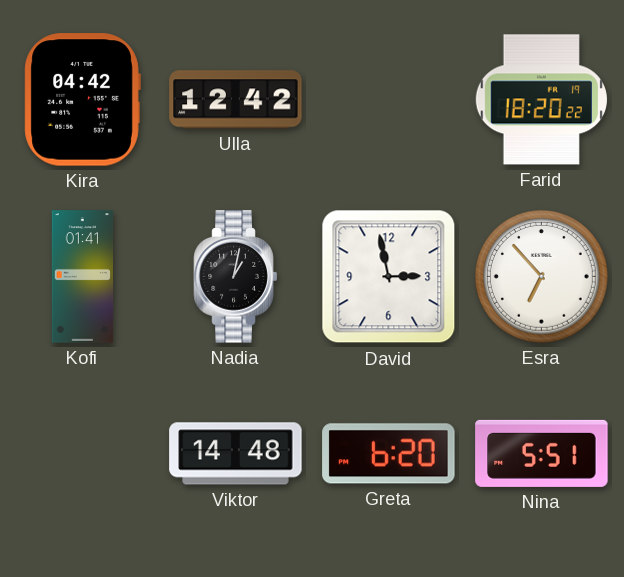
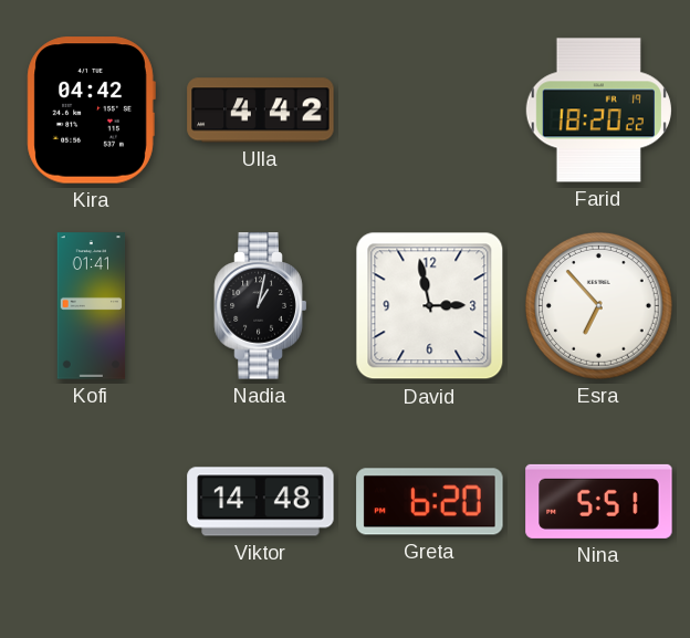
Ulla: 12:42 -> 4:42
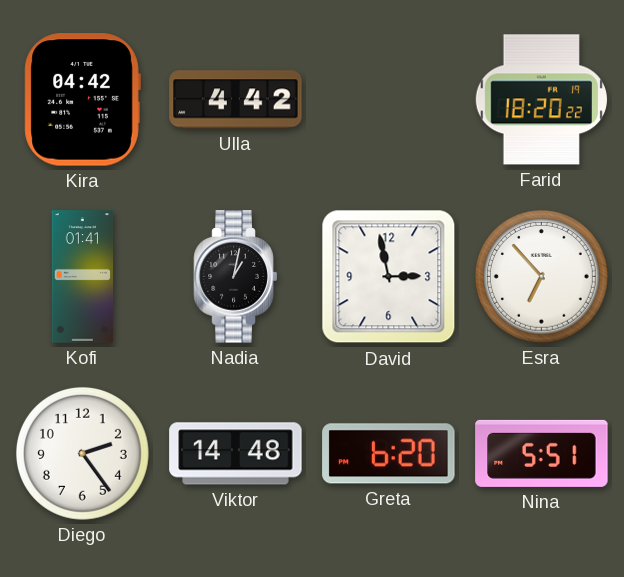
Diego: none -> 2:24
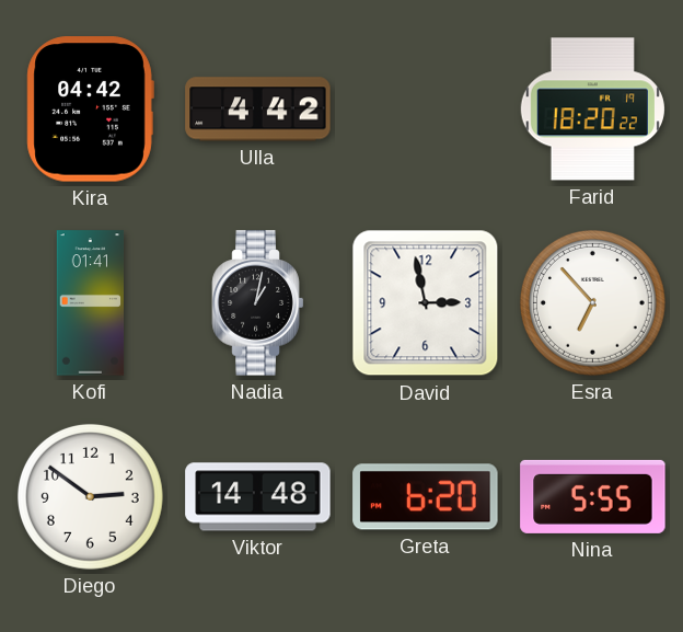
Diego: 2:24 -> 2:51
Nina: 5:51 -> 5:55
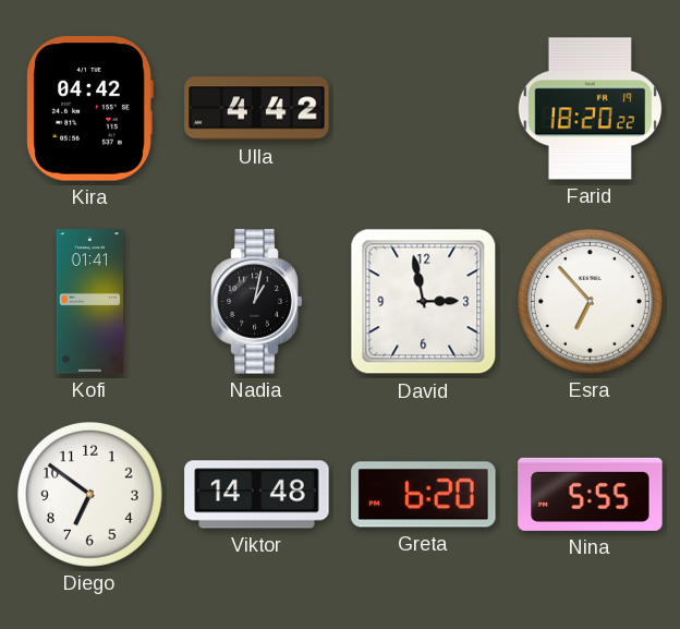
Diego: 2:51 -> 6:51
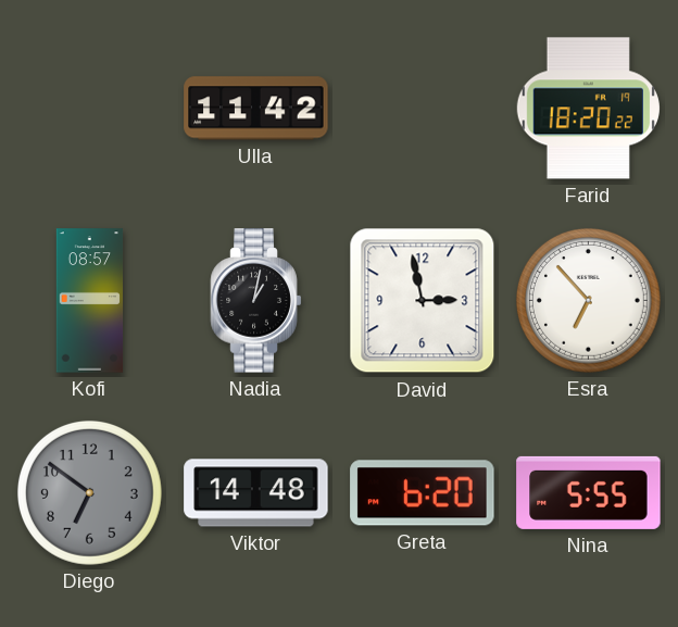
Kira: 04:42 -> none
Ulla: 4:42 -> 11:42
Kofi: 01:41 -> 08:57
Diego dial: white -> grey
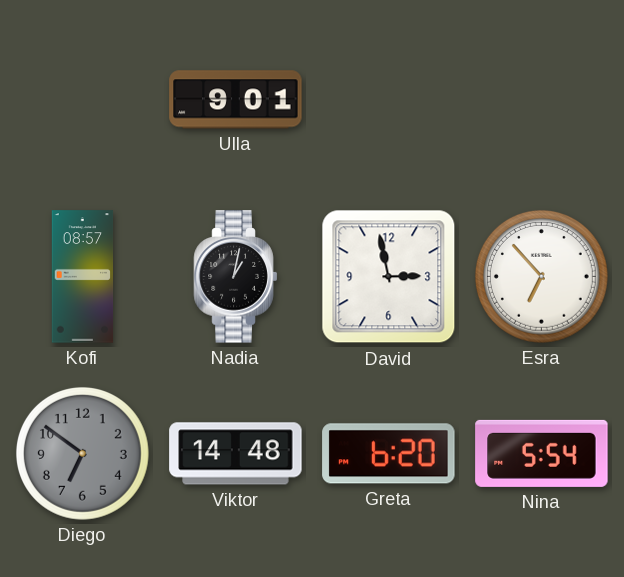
Ulla: 11:42 -> 9:01
Farid: 18:20 -> none
Nina: 5:55 -> 5:54
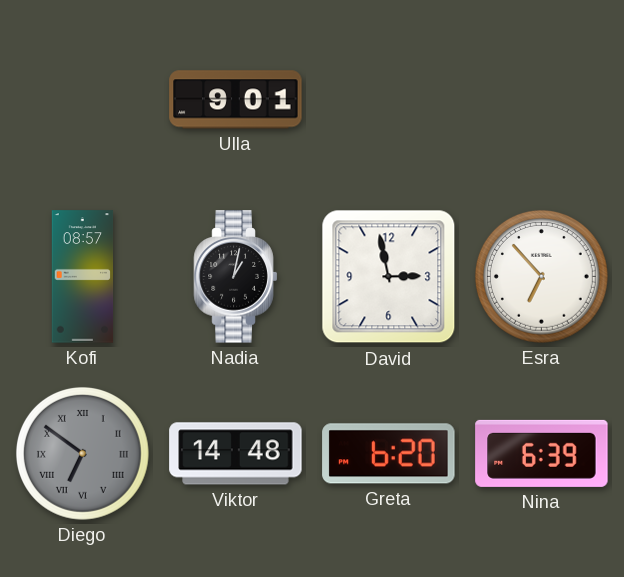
Diego numerals: Arabic -> Roman
Nina: 5:54 -> 6:39
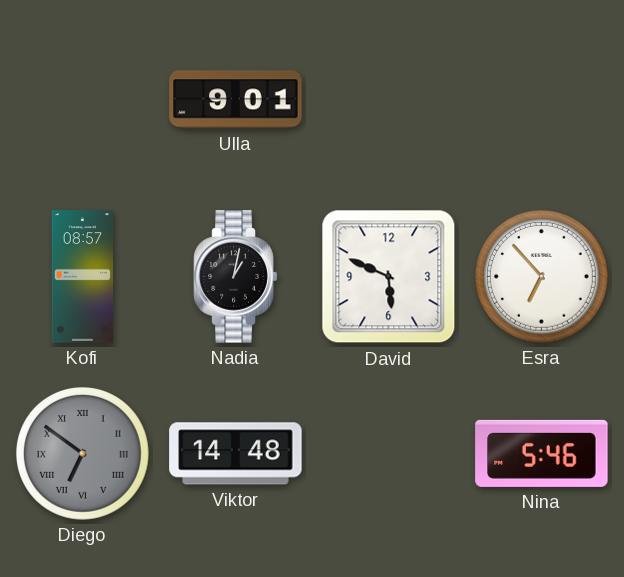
David: 2:58 -> 5:49
Greta: 6:20 -> none
Nina: 6:39 -> 5:46
